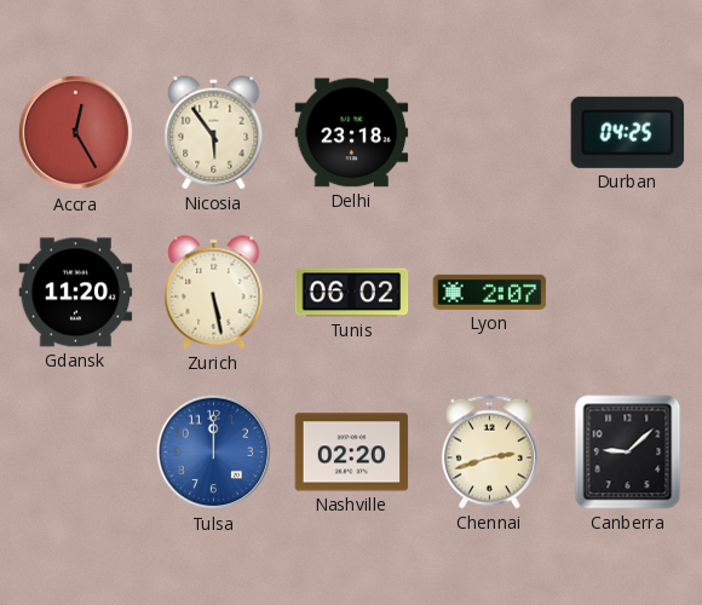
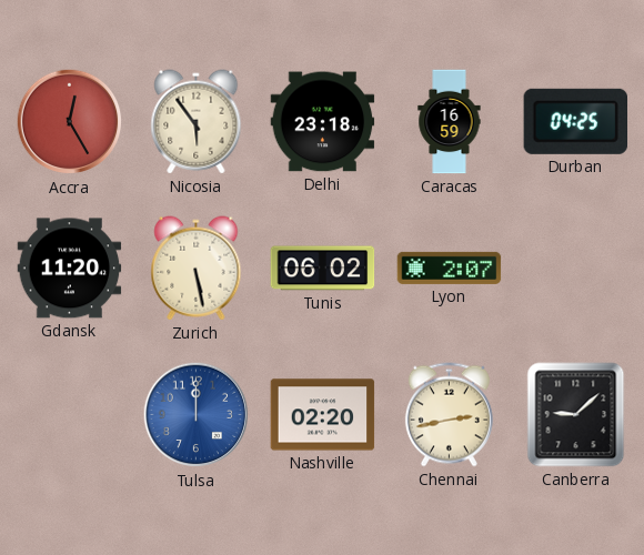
Caracas: none -> 16:59
Chennai: 2:42 -> 2:43
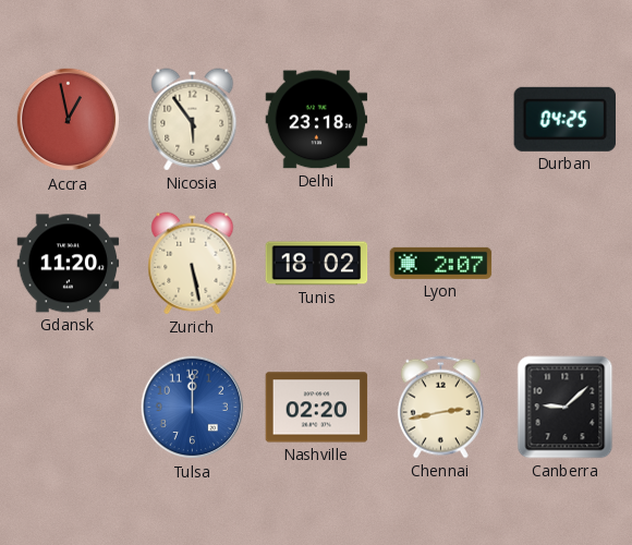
Accra: 12:25 -> 12:58
Caracas: 16:59 -> none
Tunis: 06:02 -> 18:02
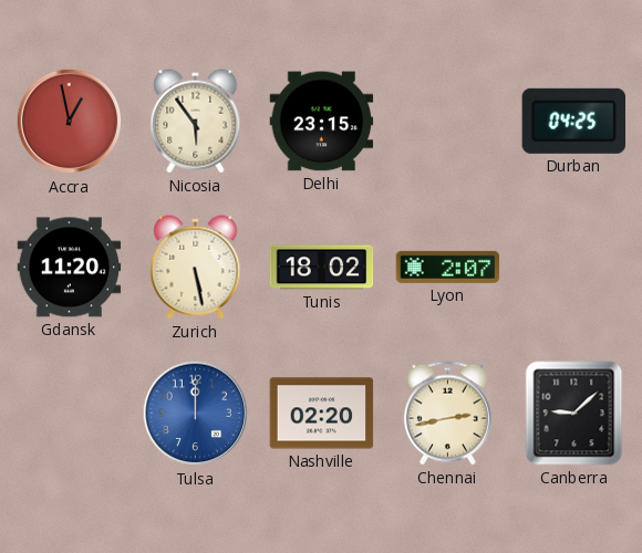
Delhi: 23:18 -> 23:15
